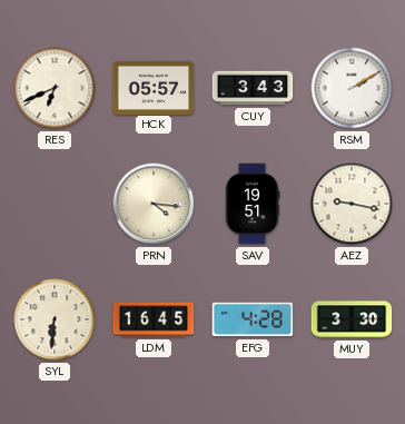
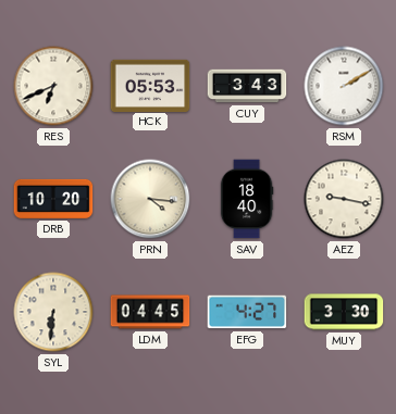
HCK: 05:57 -> 05:53
DRB: none -> 10:20
SAV: 19:51 -> 18:40
LDM: 16:45 -> 04:45
EFG: 4:28 -> 4:27
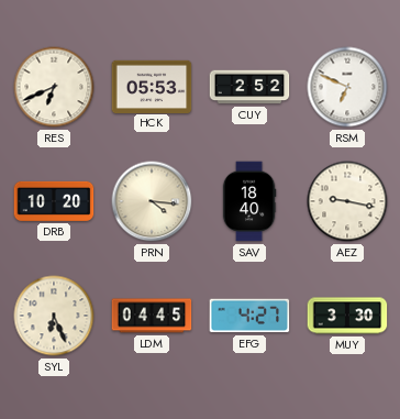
CUY: 3:43 -> 2:52
RSM: 2:10 -> 6:49
SYL: 6:31 -> 6:26
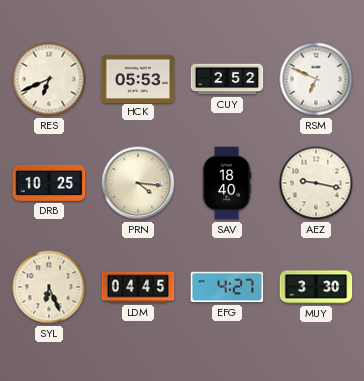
DRB: 10:20 -> 10:25
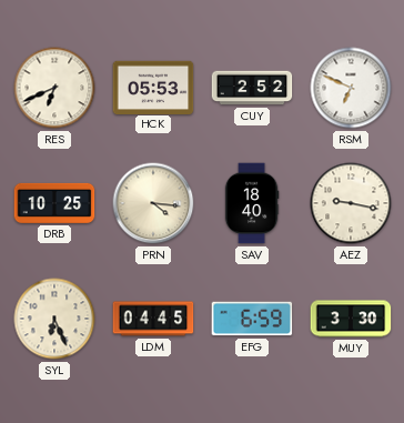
EFG: 4:27 -> 6:59
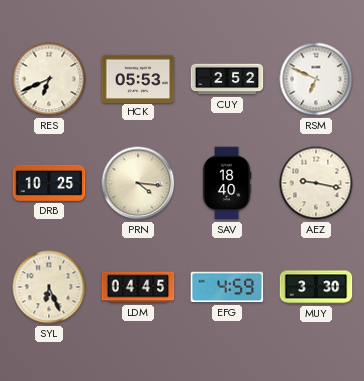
EFG: 6:59 -> 4:59
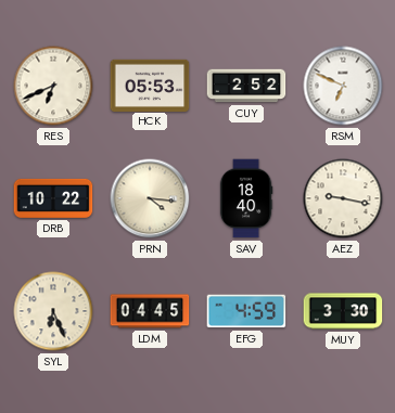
DRB: 10:25 -> 10:22
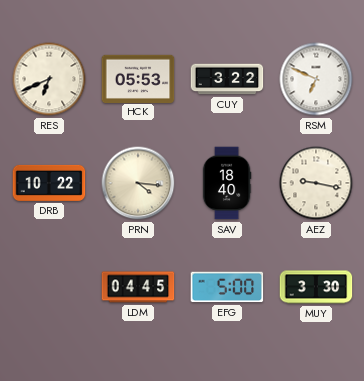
CUY: 2:52 -> 3:22
SYL: 6:26 -> none
EFG: 4:59 -> 5:00
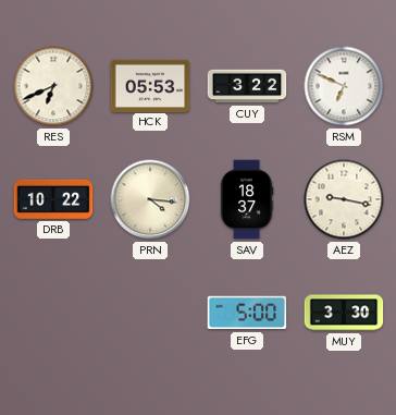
SAV: 18:40 -> 18:37
LDM: 04:45 -> none
